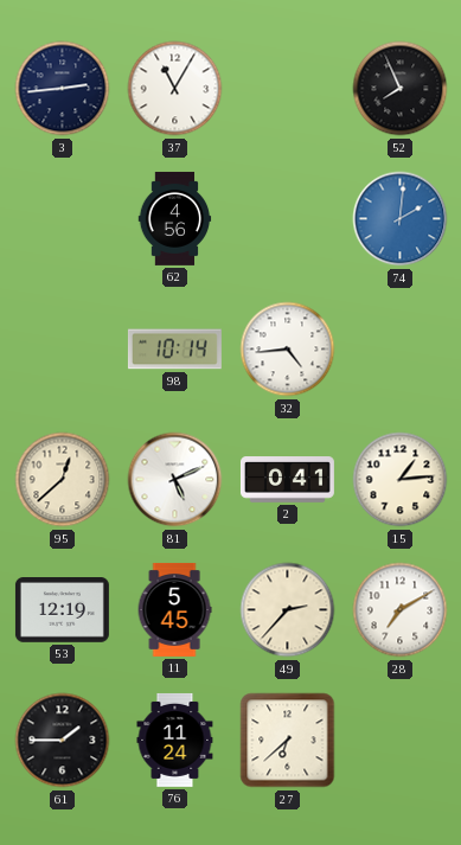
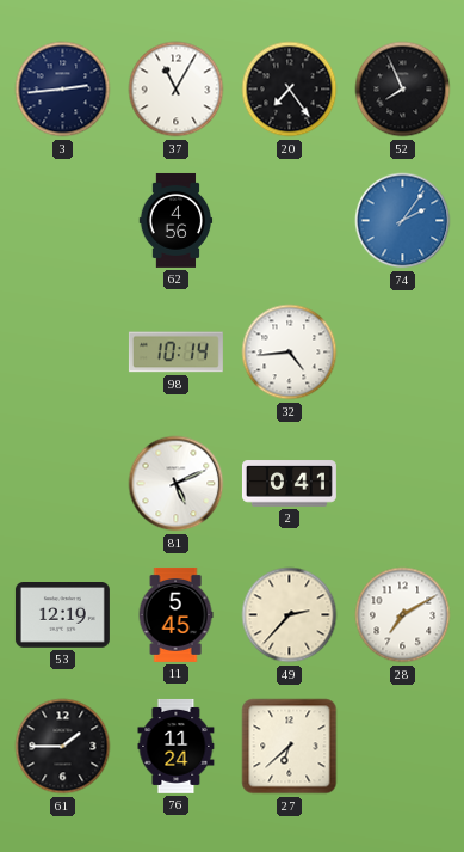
20: none -> 7:24
74: 2:01 -> 2:06
95: 12:38 -> none
15: 1:14 -> none
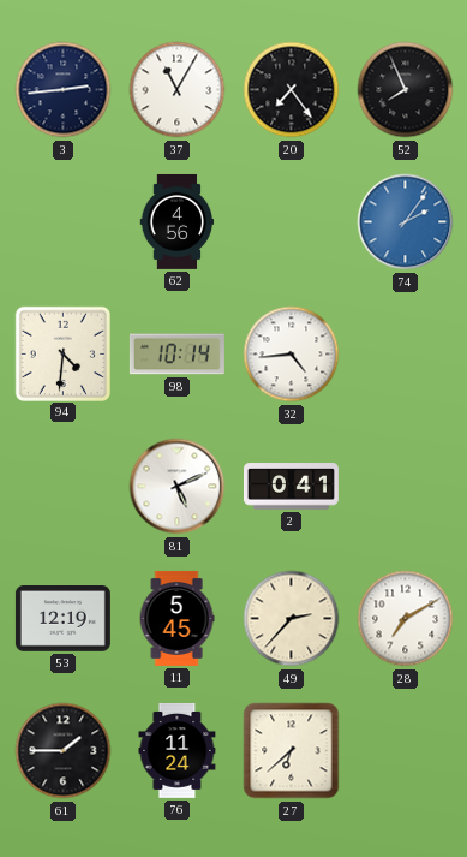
94: none -> 4:31
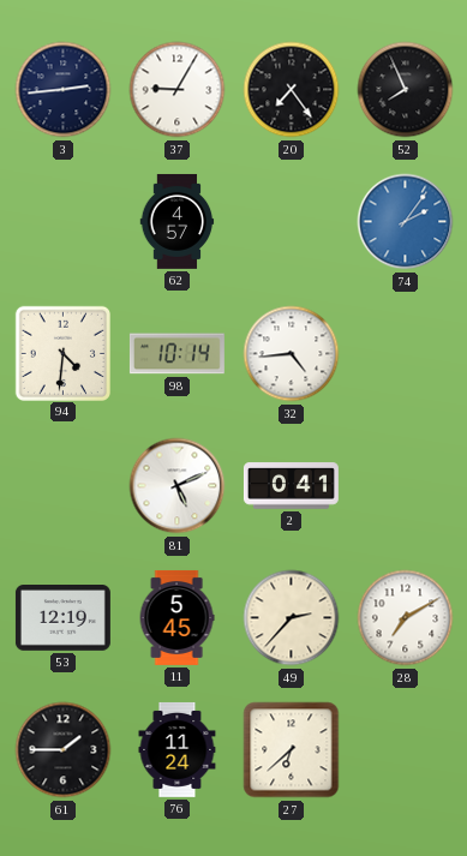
37: 11:05 -> 9:05
62: 4:56 -> 4:57
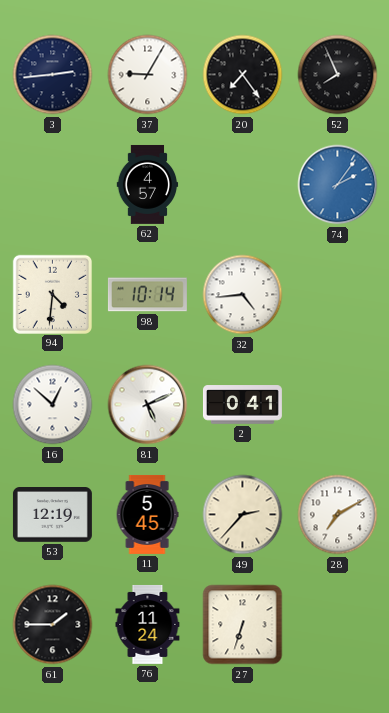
16: none -> 12:52
27: 6:38 -> 6:33
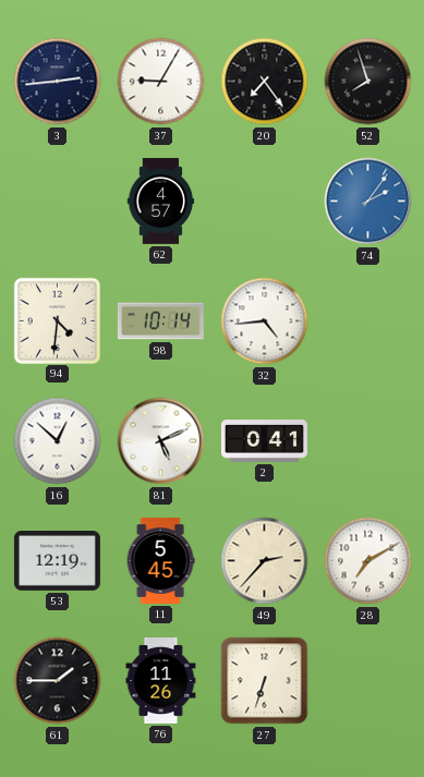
52: 7:56 -> 7:57
76: 11:24 -> 11:26
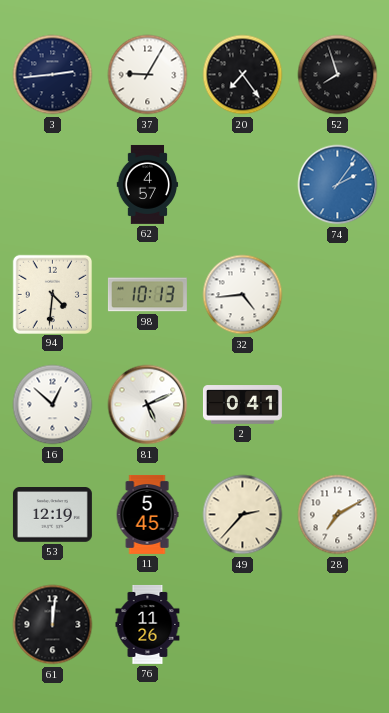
98: 10:14 -> 10:13
61: 1:45 -> 12:01
27: 6:33 -> none
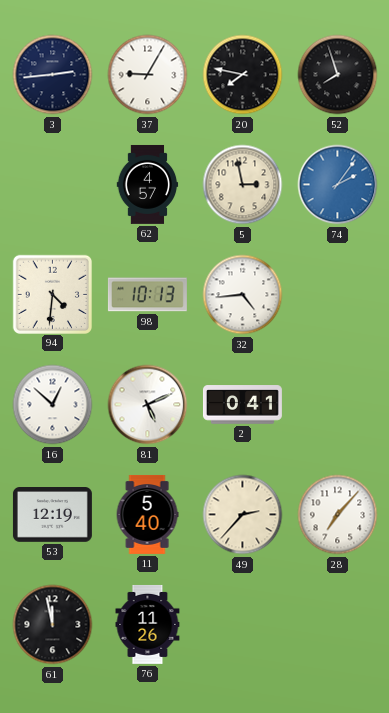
20: 7:24 -> 7:47
5: none -> 2:58
11: 5:45 -> 5:40
28: 7:10 -> 7:07
61: 12:01 -> 11:58
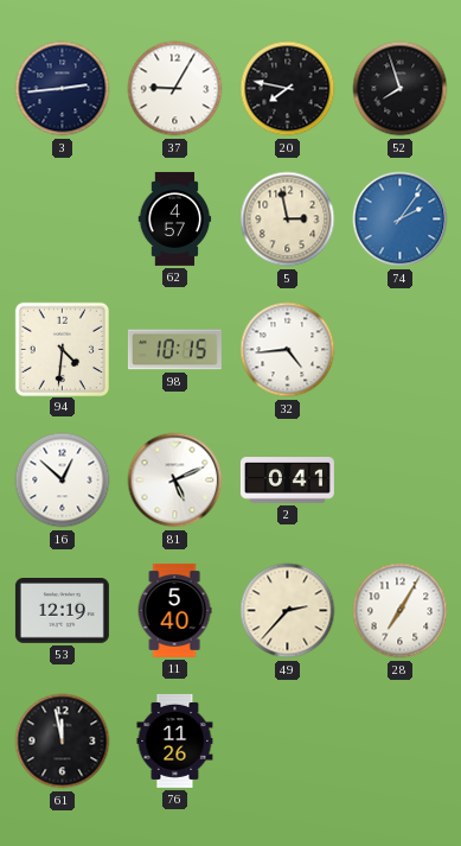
98: 10:13 -> 10:15
28: 7:07 -> 7:05
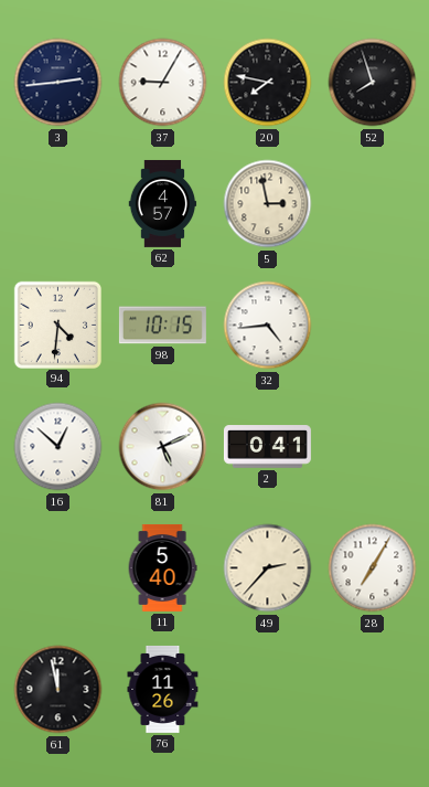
74: 2:06 -> none
53: 12:19 -> none
